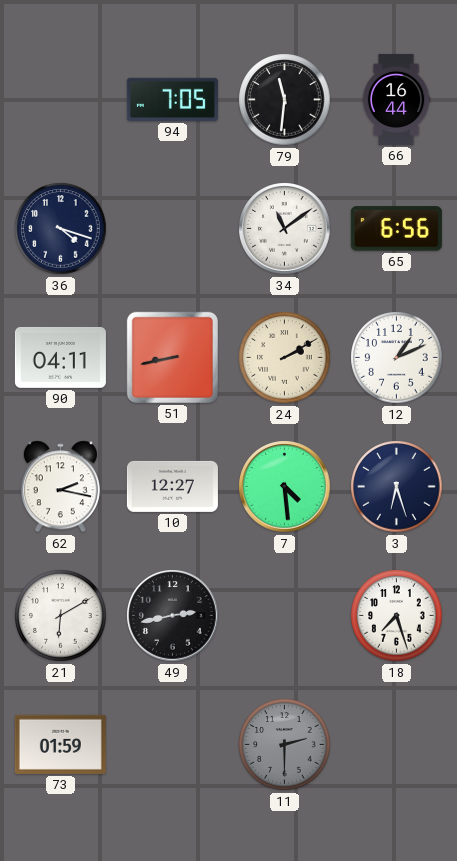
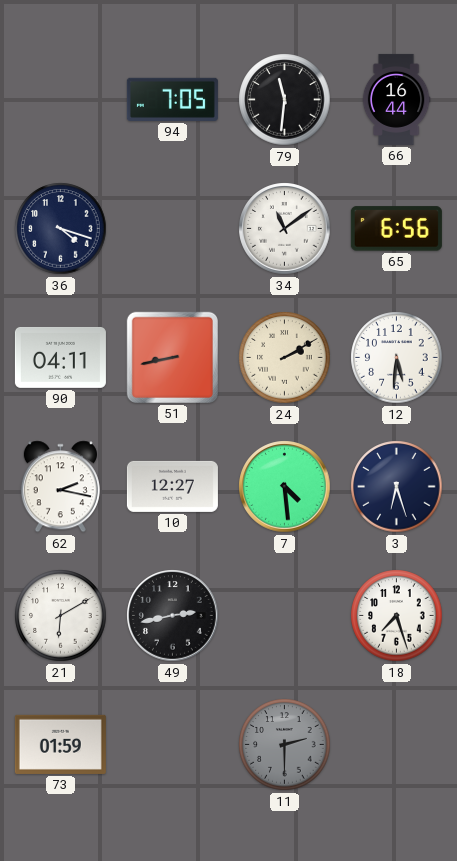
12: 1:11 -> 5:31
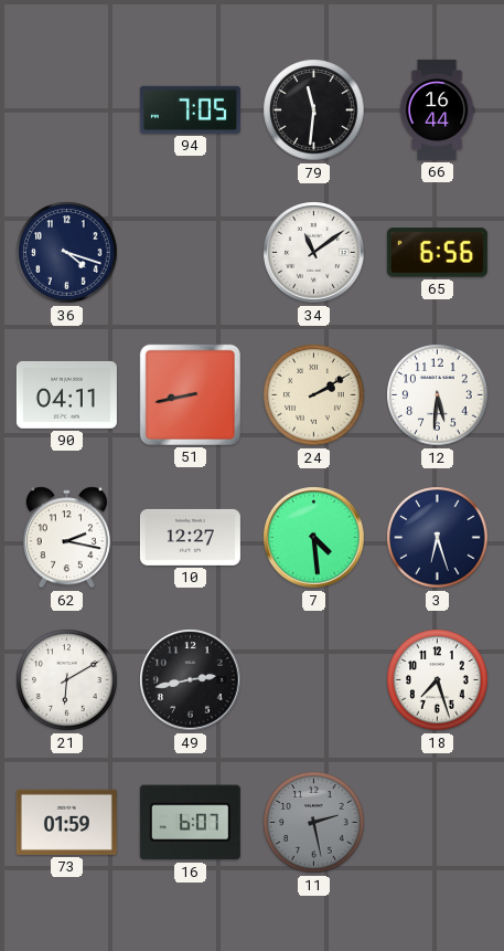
16: none -> 6:07
11: 2:30 -> 2:28
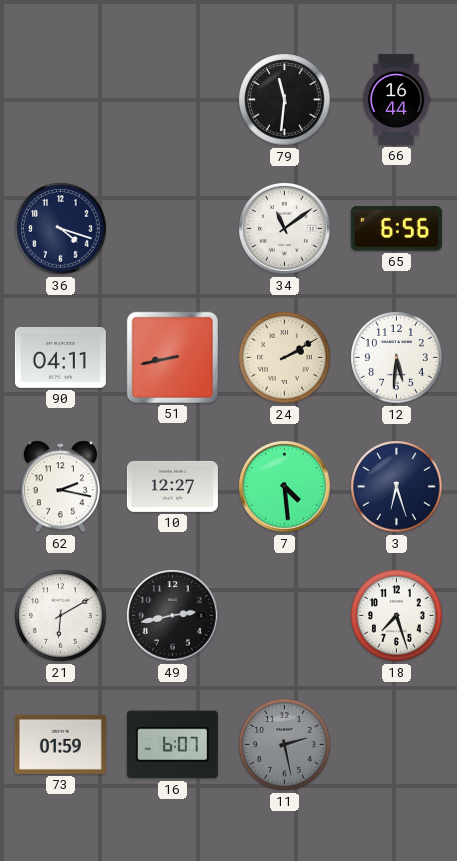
94: 7:05 -> none
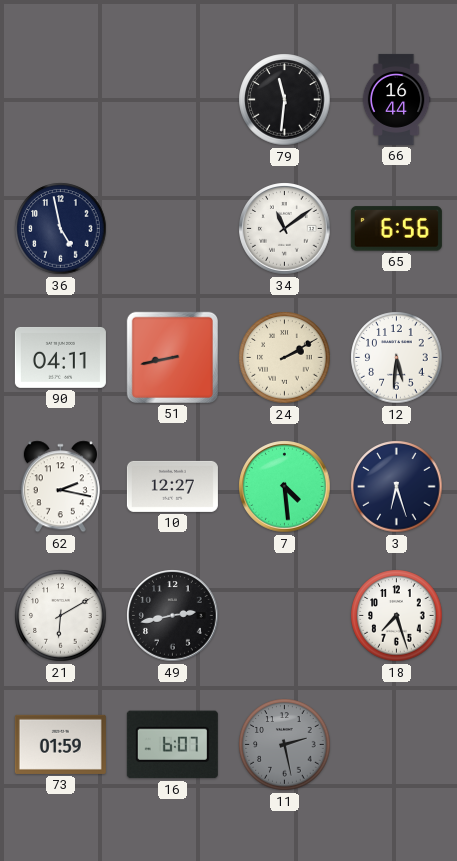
36: 4:18 -> 4:58
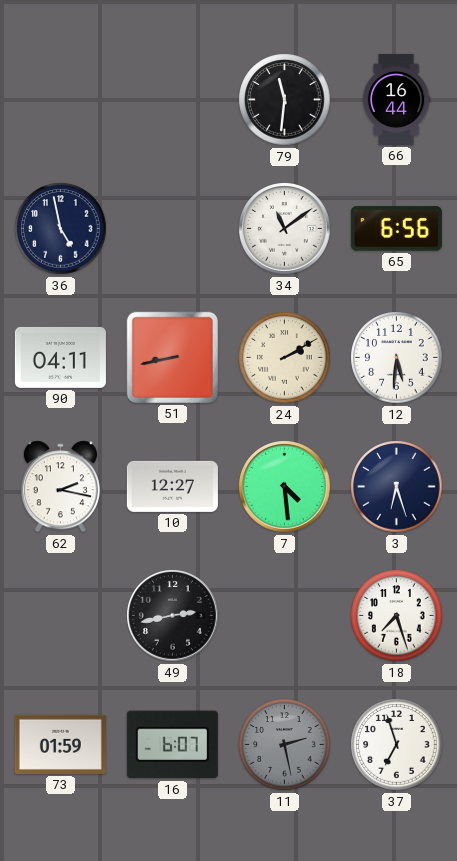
21: 6:10 -> none
37: none -> 6:57
